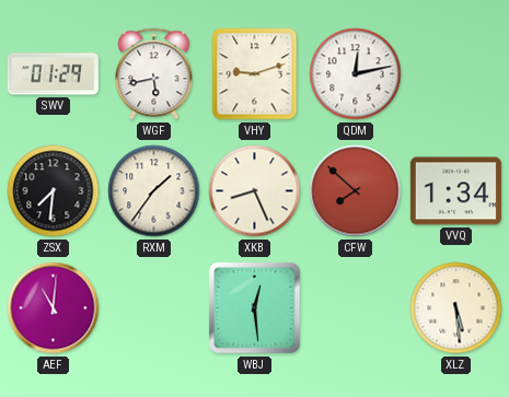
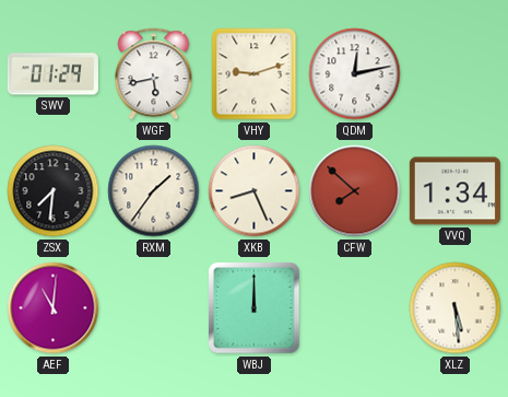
WBJ: 12:29 -> 12:00
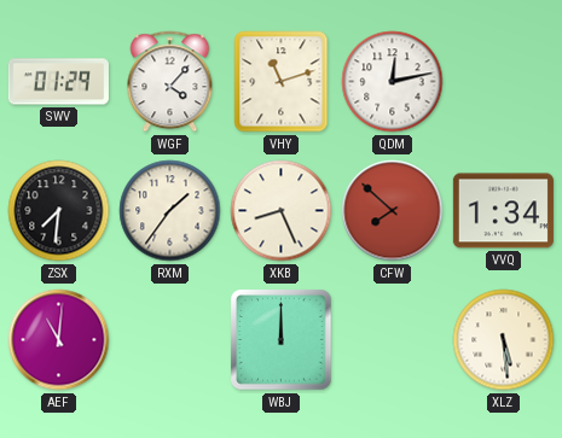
WGF: 5:43 -> 4:07
VHY: 9:12 -> 11:12
